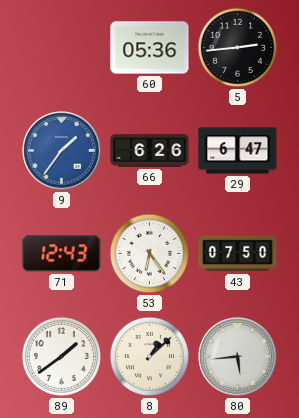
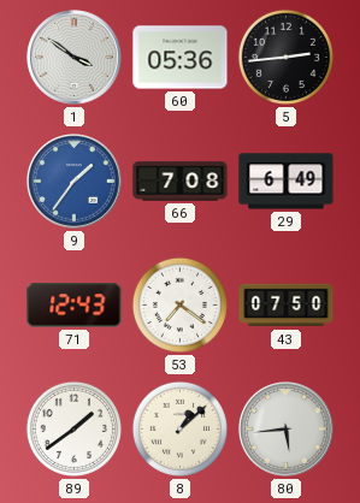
1: none -> 3:51
66: 6:26 -> 7:08
29: 6:47 -> 6:49
53: 6:24 -> 7:21
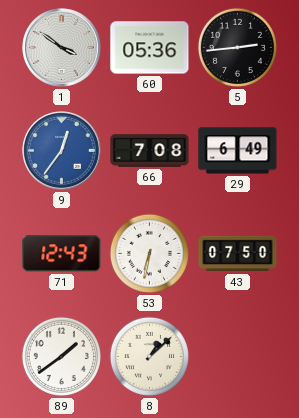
9: 1:36 -> 12:36
53: 7:21 -> 6:32
80: 5:44 -> none
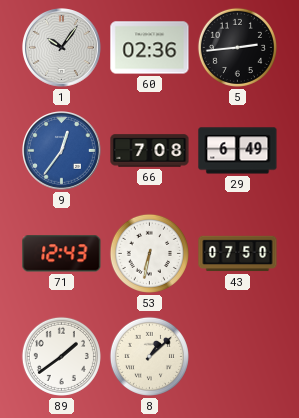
1: 3:51 -> 10:06
60: 05:36 -> 02:36
